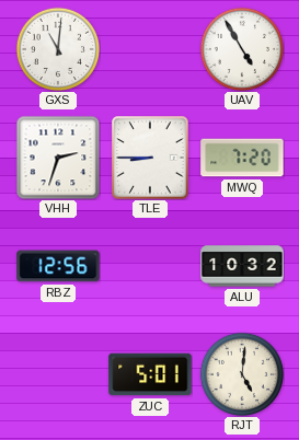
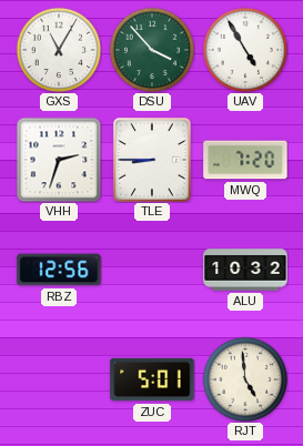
GXS: 11:01 -> 11:05
DSU: none -> 3:53
RJT: 5:01 -> 4:59
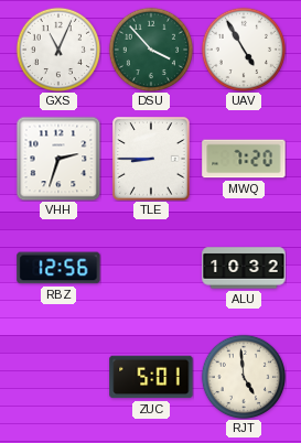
GXS: 11:05 -> 11:04
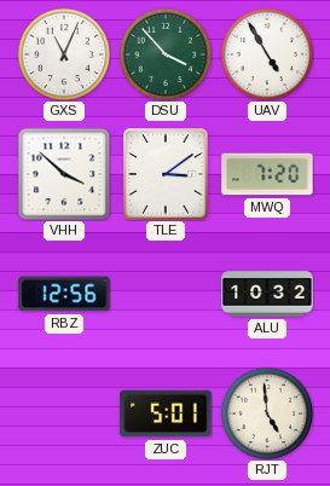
VHH: 2:33 -> 3:52
TLE: 8:45 -> 3:09
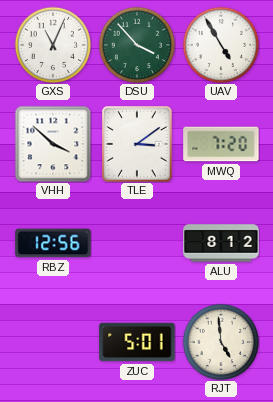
ALU: 10:32 -> 8:12
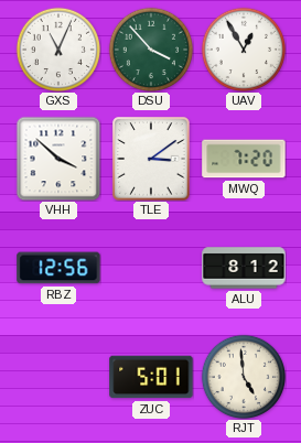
UAV: 4:55 -> 12:55
